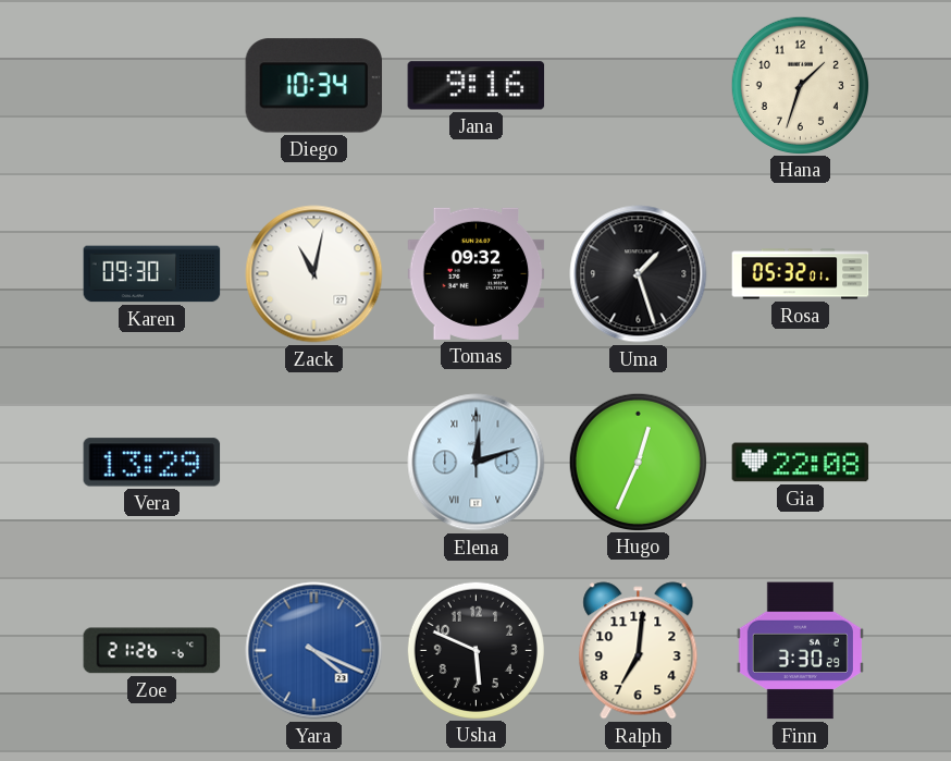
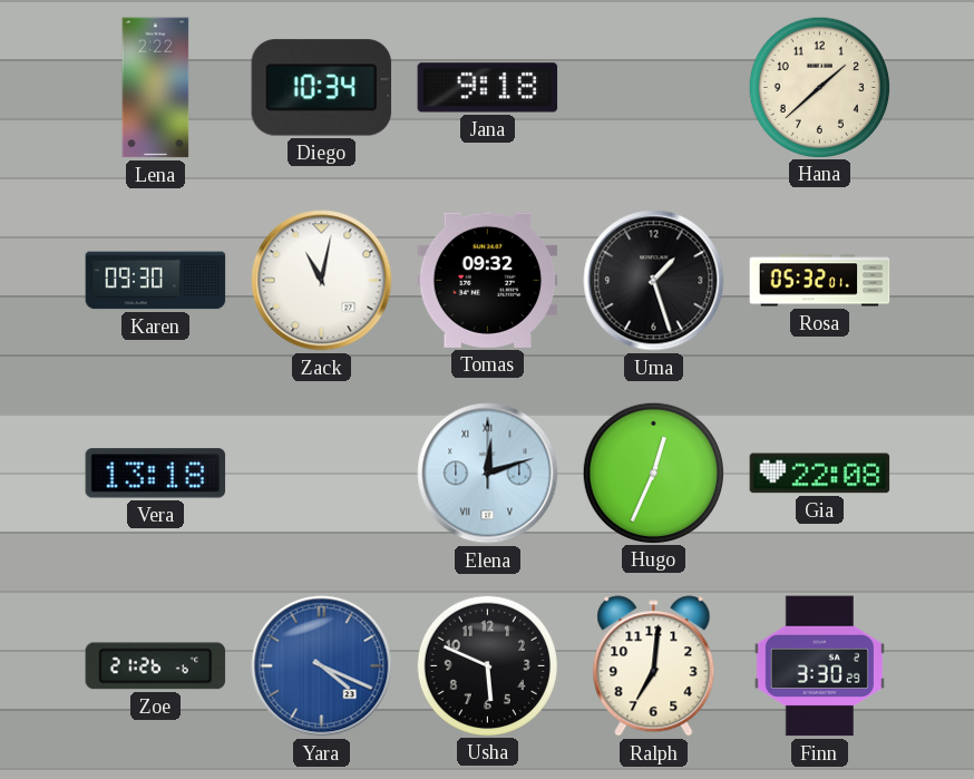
Lena: none -> 2:22
Jana: 9:16 -> 9:18
Hana: 1:33 -> 1:38
Vera: 13:29 -> 13:18
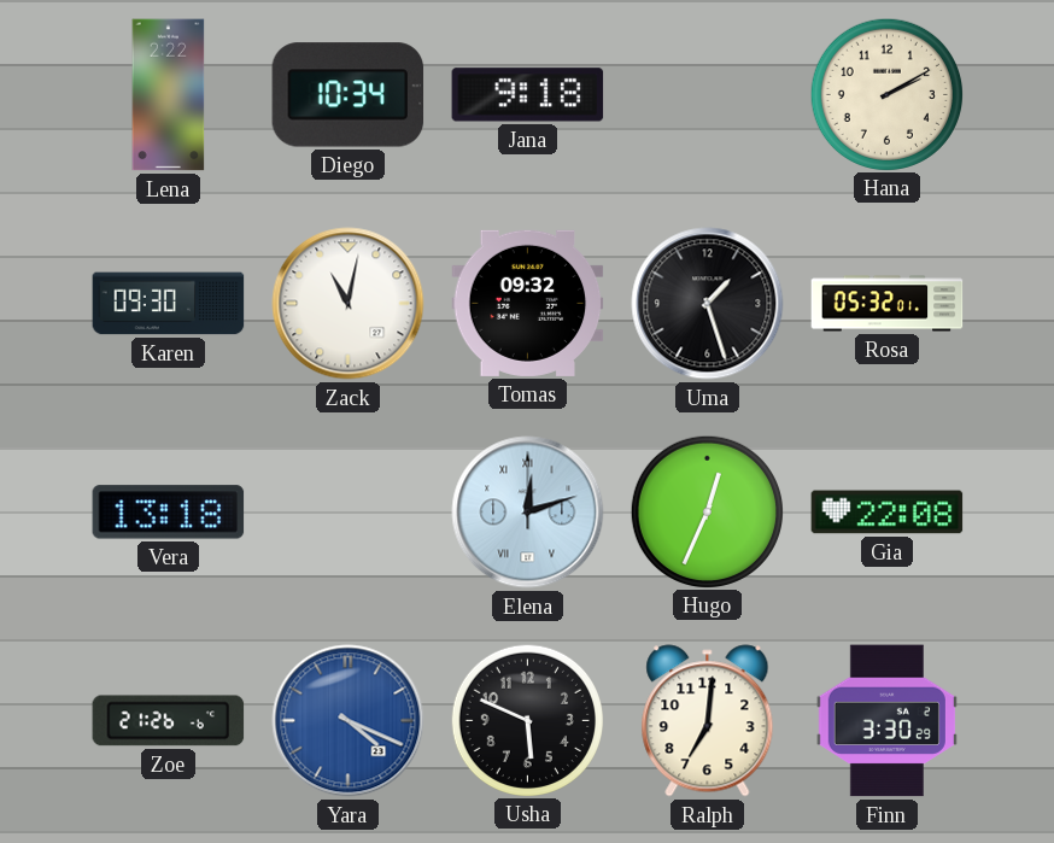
Hana: 1:38 -> 2:10
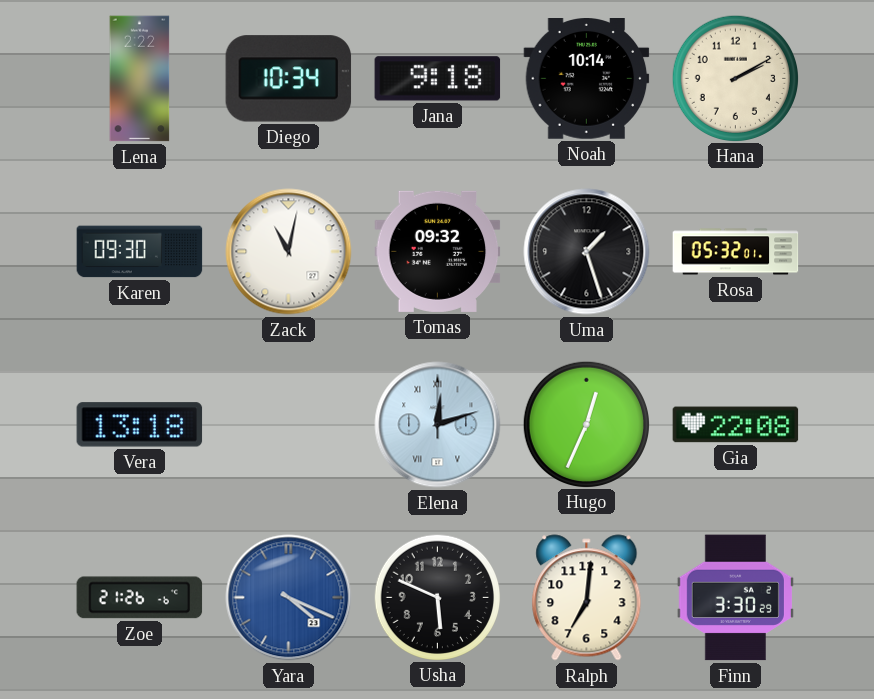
Noah: none -> 10:14
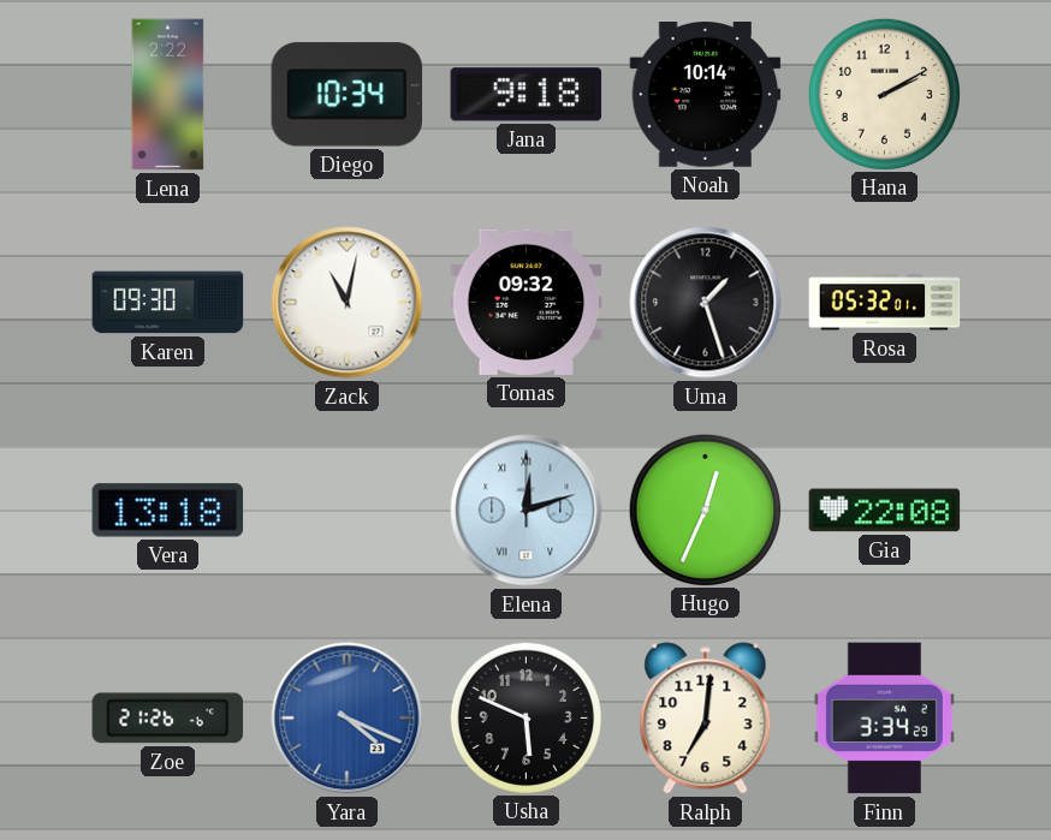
Finn: 3:30 -> 3:34
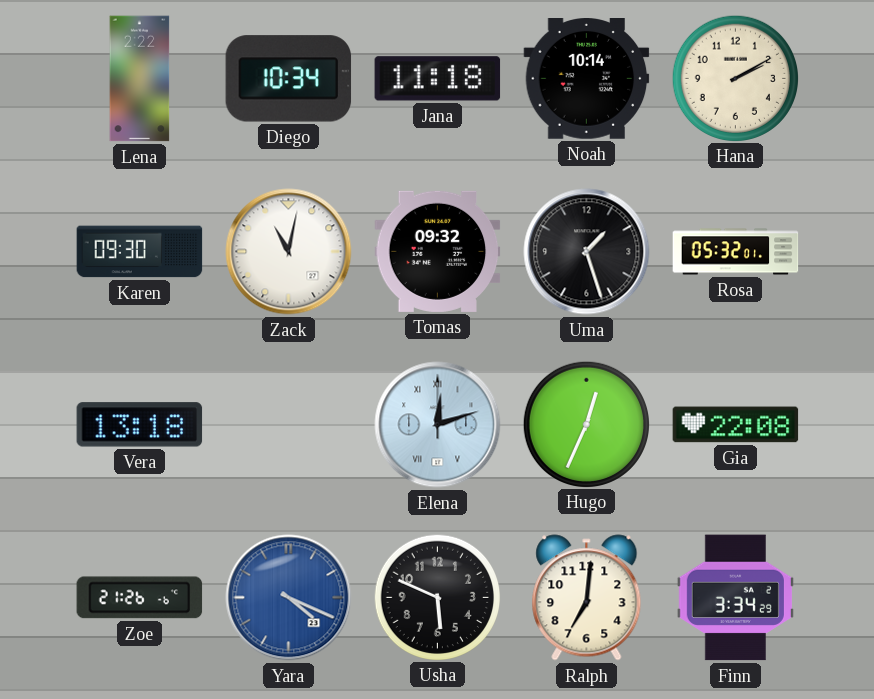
Jana: 9:18 -> 11:18
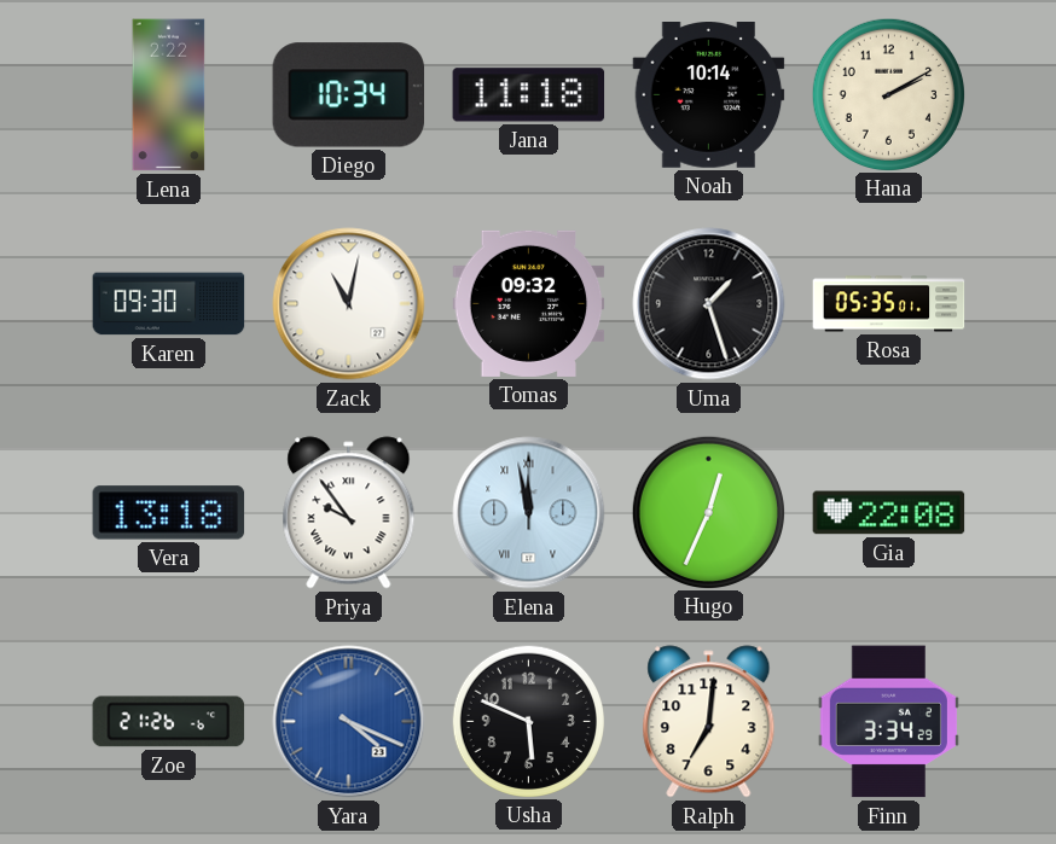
Rosa: 05:32 -> 05:35
Priya: none -> 9:54
Elena: 12:12 -> 11:58
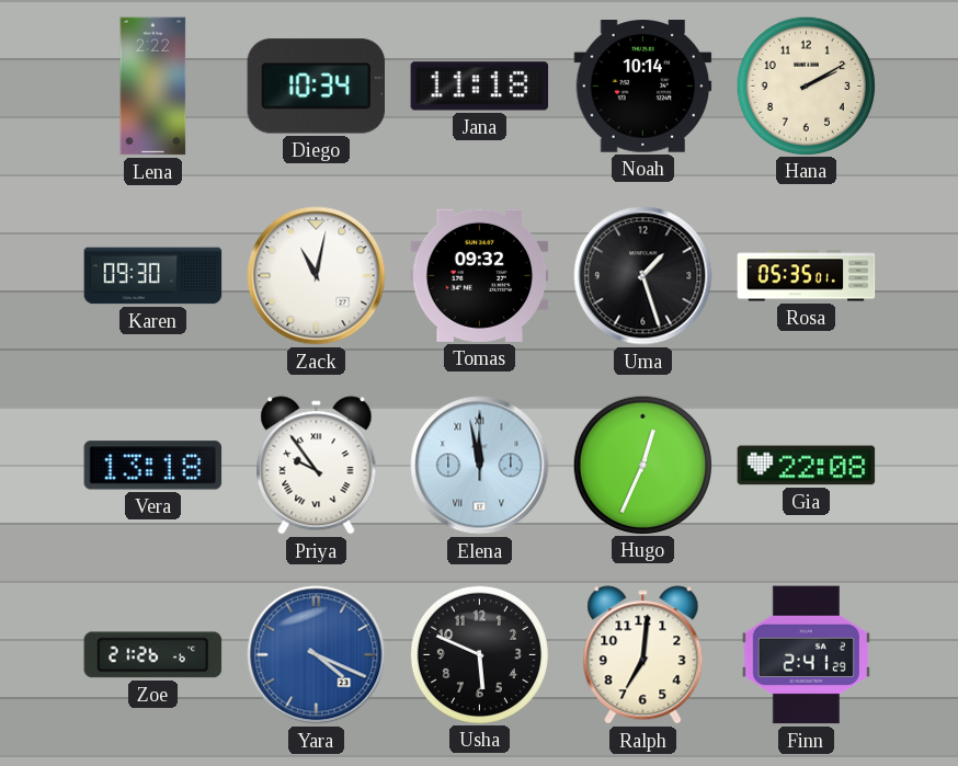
Finn: 3:34 -> 2:41
